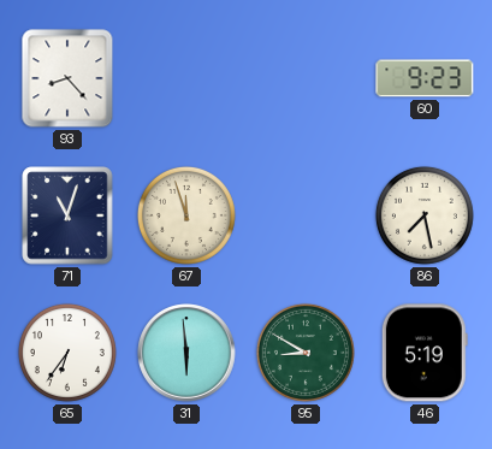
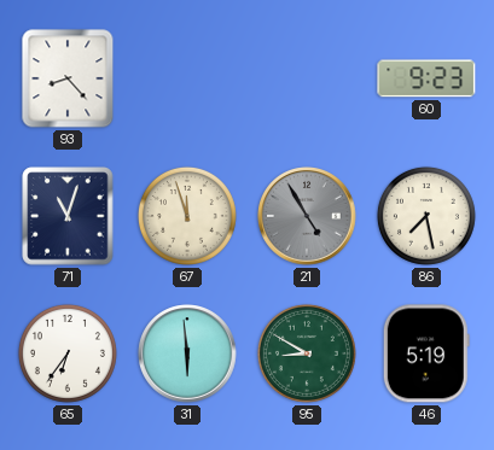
21: none -> 4:55
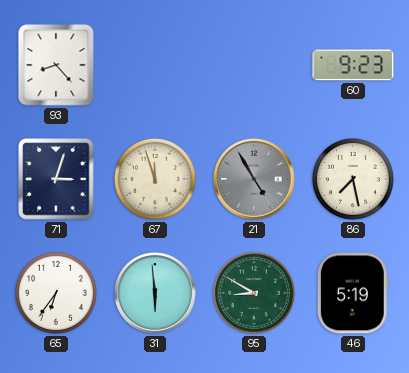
71: 11:03 -> 3:03
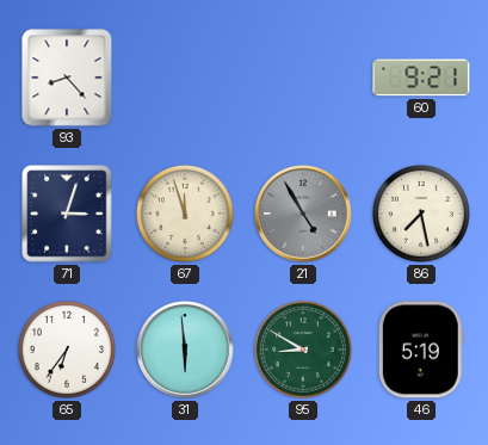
60: 9:23 -> 9:21
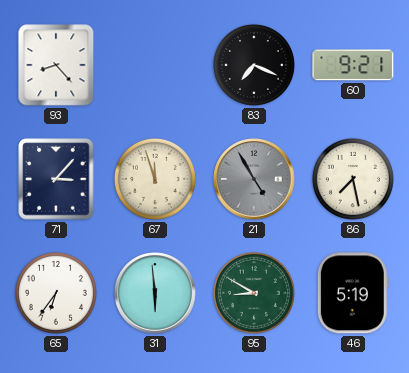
83: none -> 7:19
71: 3:03 -> 3:07
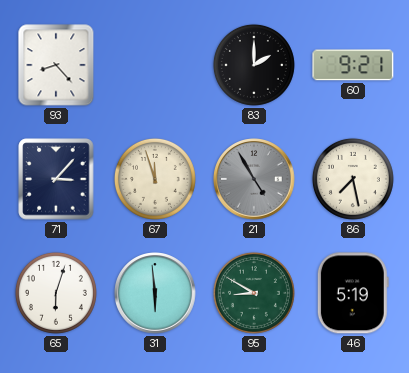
83: 7:19 -> 2:00
65: 6:36 -> 6:03
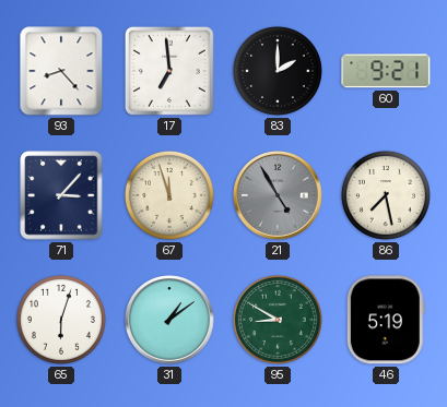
17: none -> 6:59
31: 5:59 -> 1:09
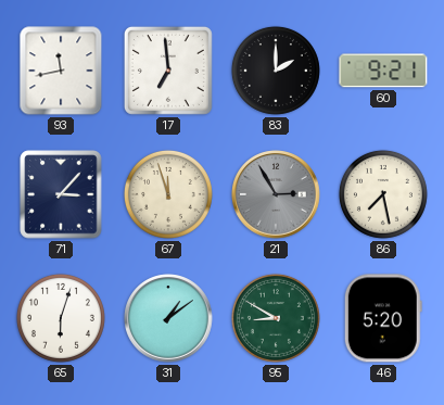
93: 8:23 -> 11:43
21: 4:55 -> 2:55
46: 5:19 -> 5:20
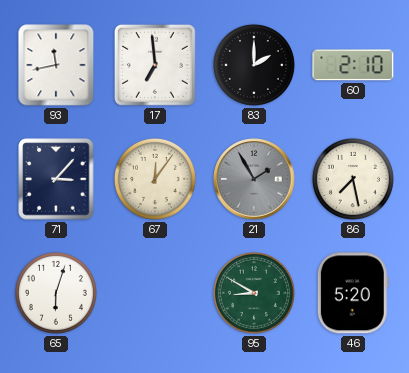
60: 9:21 -> 2:10
67: 11:57 -> 12:06
21: 2:55 -> 1:55
31: 1:09 -> none
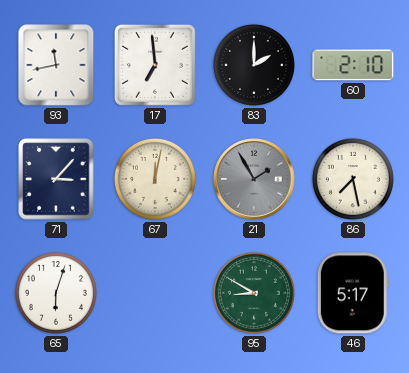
67: 12:06 -> 12:02
46: 5:20 -> 5:17
